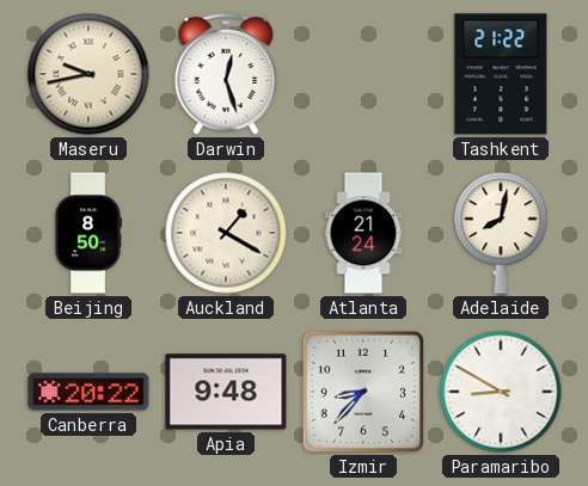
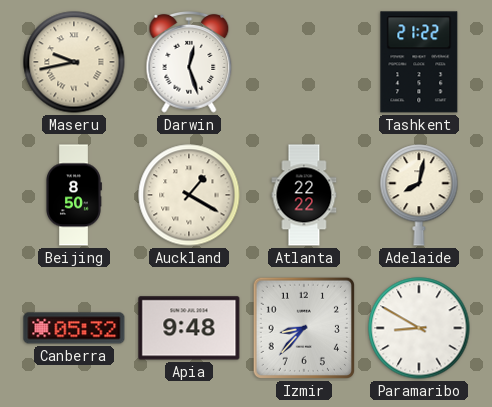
Atlanta: 21:24 -> 22:22
Canberra: 20:22 -> 05:32
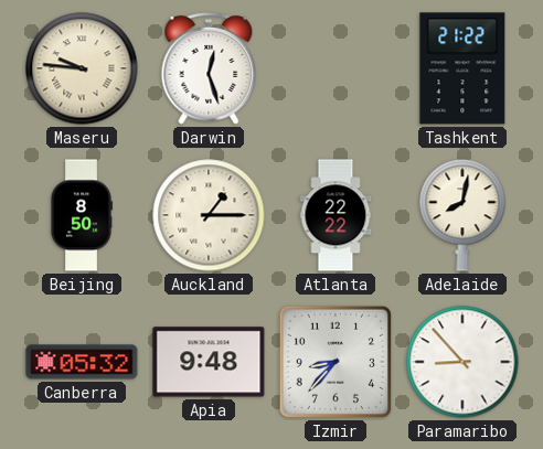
Maseru: 9:43 -> 9:46
Auckland: 1:20 -> 1:15
Paramaribo: 8:50 -> 8:53
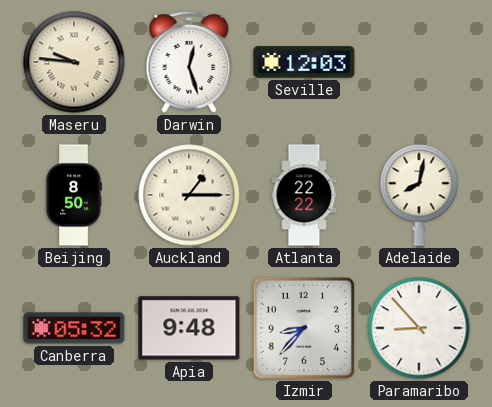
Seville: none -> 12:03
Tashkent: 21:22 -> none
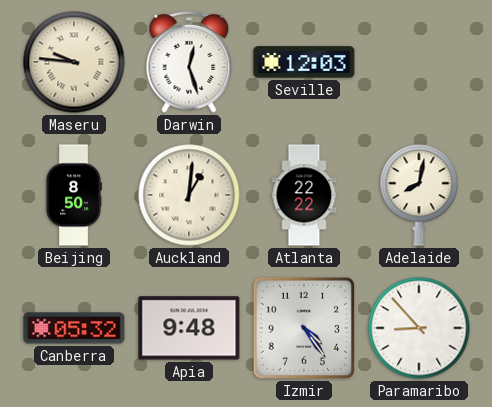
Auckland: 1:15 -> 1:01
Izmir: 8:37 -> 4:24
